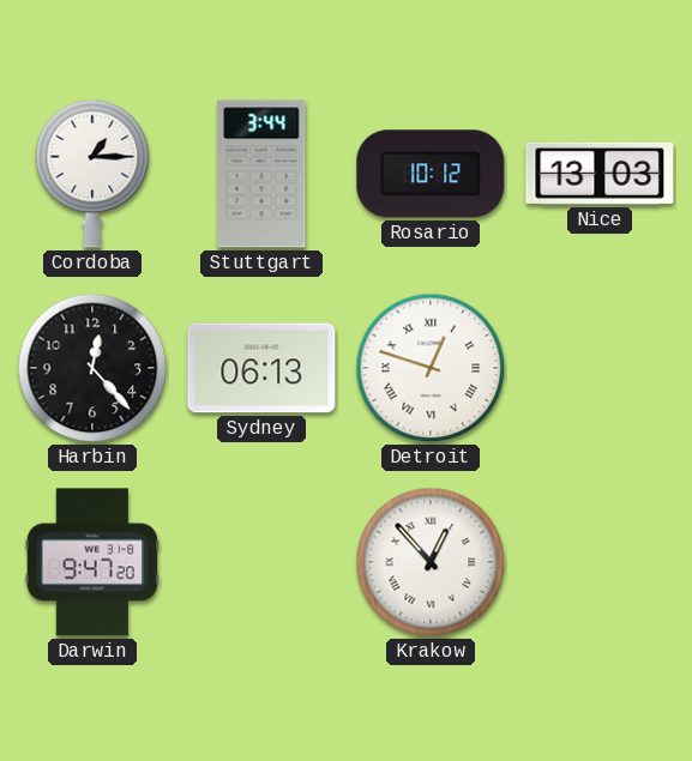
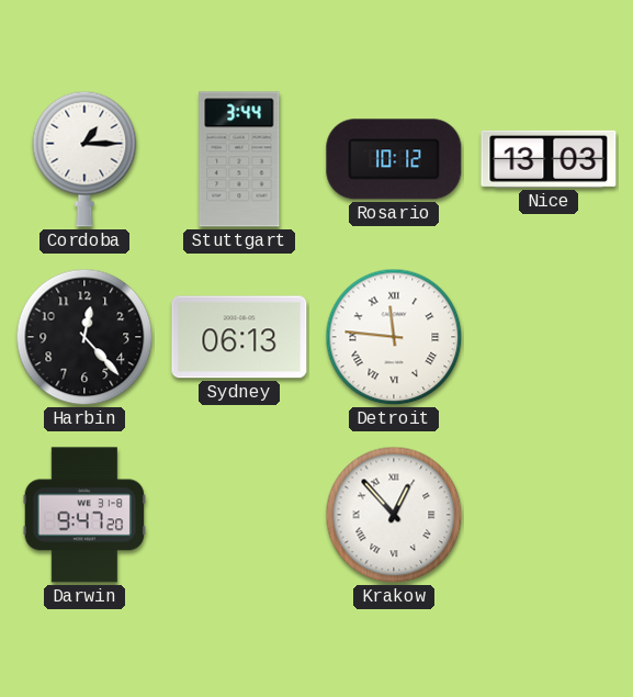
Detroit: 12:48 -> 11:46
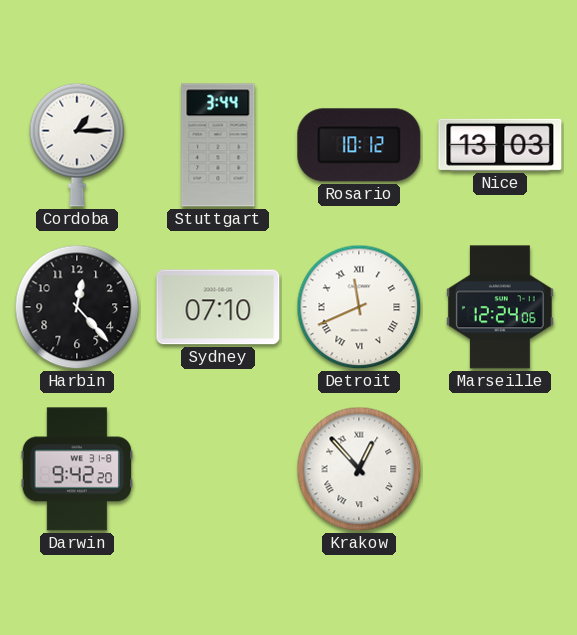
Sydney: 06:13 -> 07:10
Detroit: 11:46 -> 11:41
Marseille: none -> 12:24
Darwin: 9:47 -> 9:42
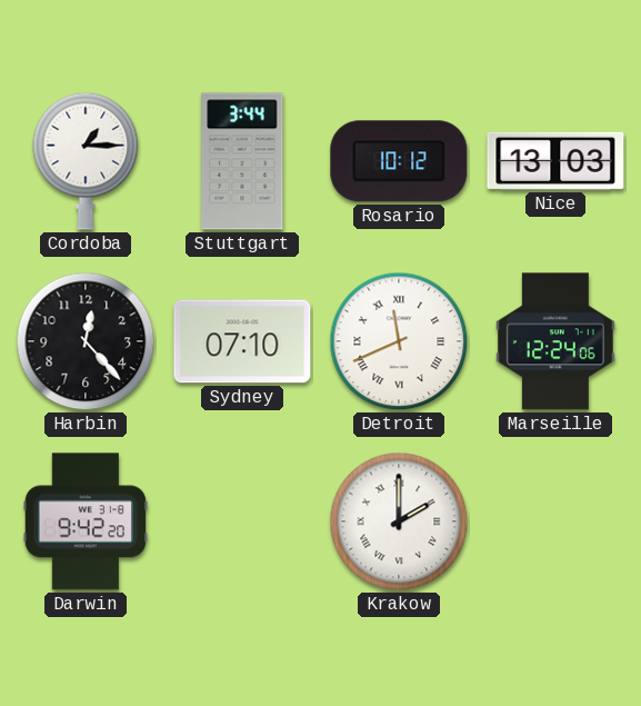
Krakow: 12:53 -> 2:00
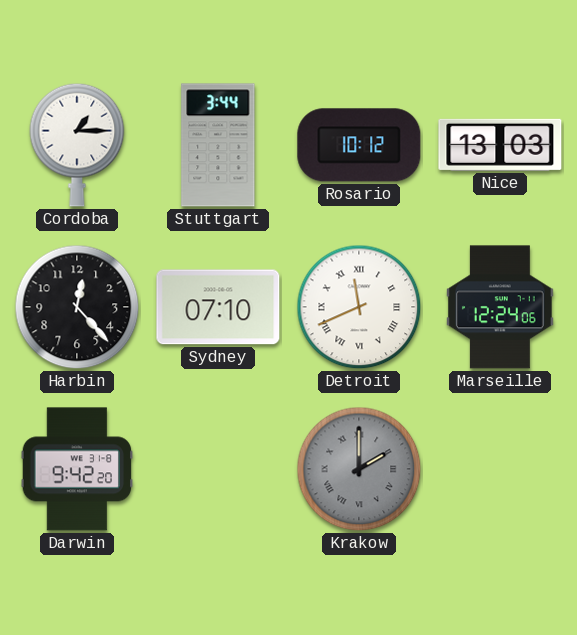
Krakow dial: white -> grey
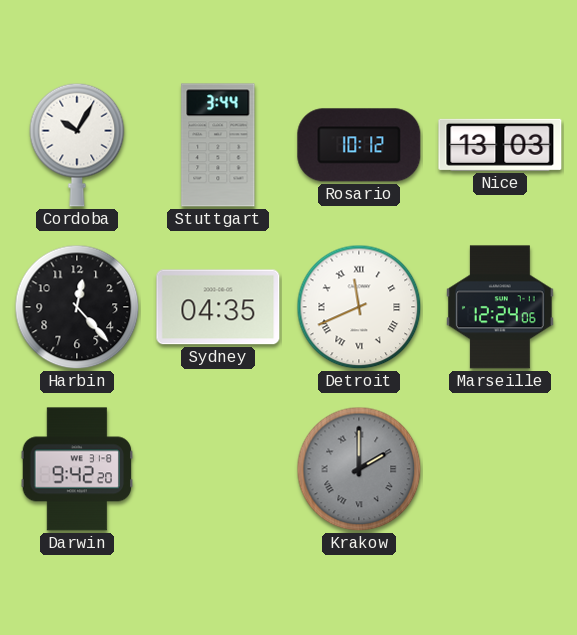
Cordoba: 1:15 -> 10:05
Sydney: 07:10 -> 04:35
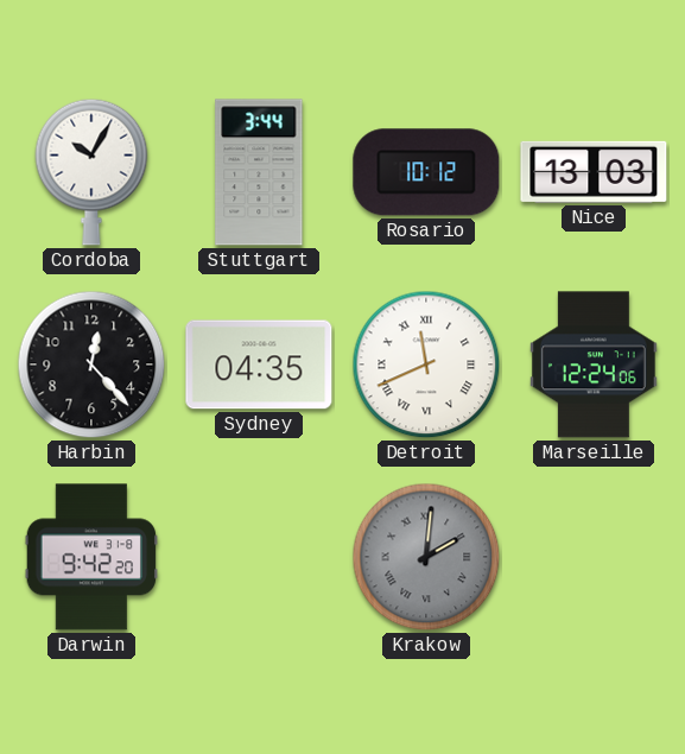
Krakow: 2:00 -> 2:01
